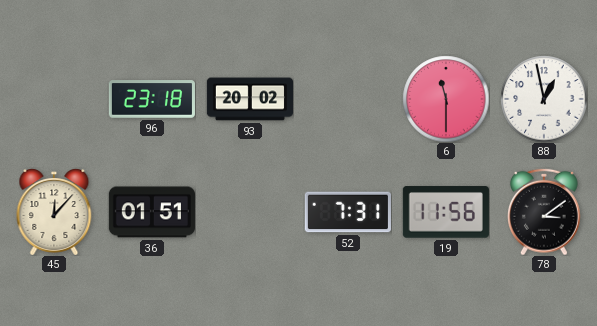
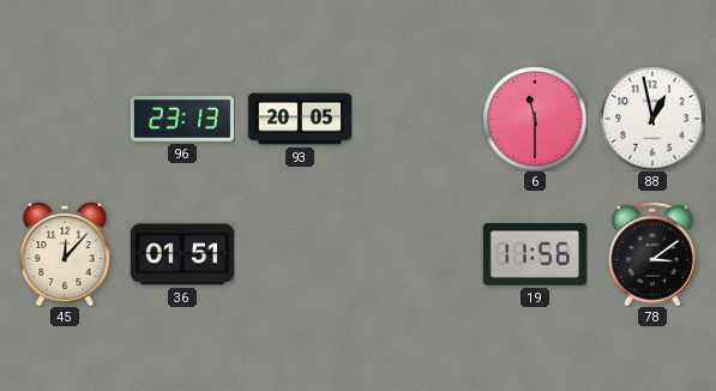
96: 23:18 -> 23:13
93: 20:02 -> 20:05
52: 7:31 -> none
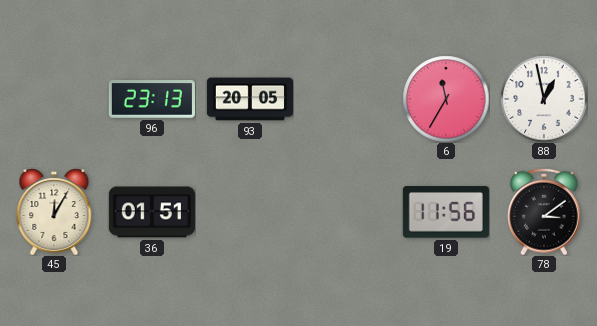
6: 11:30 -> 11:35
45: 12:07 -> 12:05
